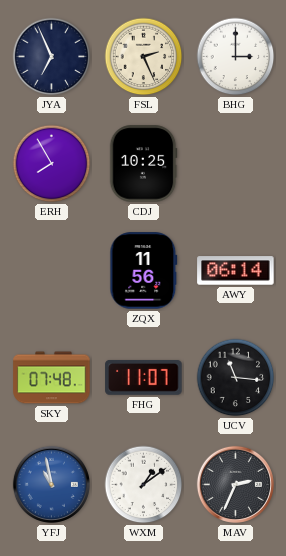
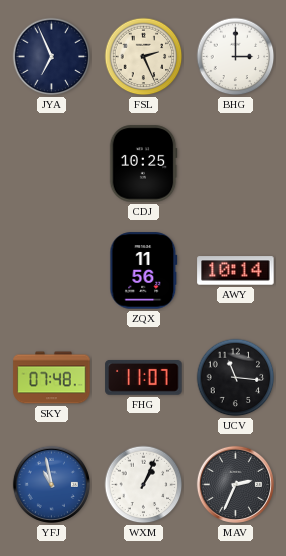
ERH: 7:55 -> none
AWY: 06:14 -> 10:14
WXM: 1:09 -> 1:04
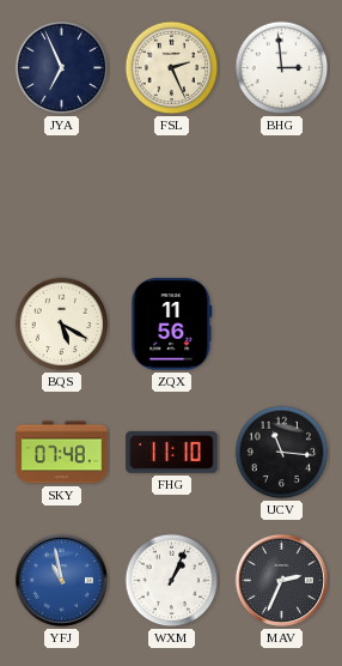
BHG: 3:00 -> 2:59
CDJ: 10:25 -> none
BQS: none -> 5:20
AWY: 10:14 -> none
FHG: 11:07 -> 11:10
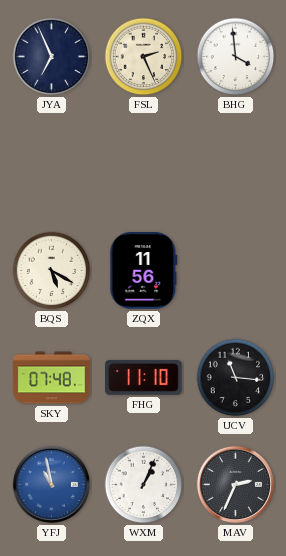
BHG: 2:59 -> 3:59
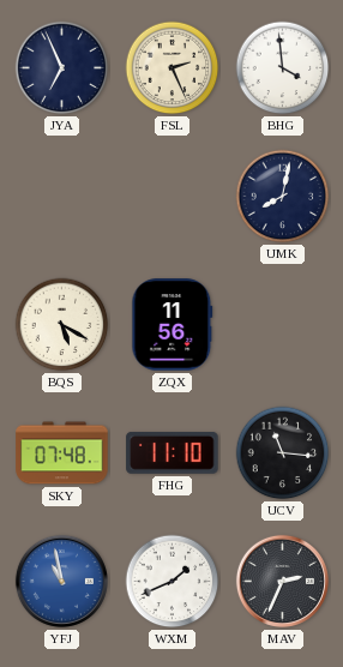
UMK: none -> 8:02
WXM: 1:04 -> 1:41
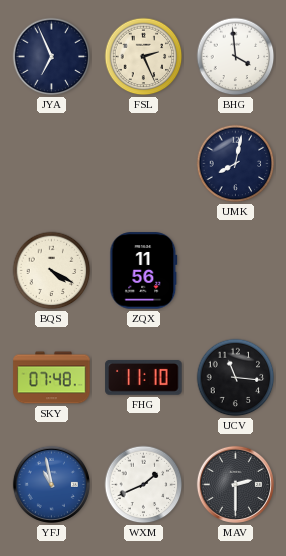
BQS: 5:20 -> 4:20
MAV: 2:34 -> 2:30
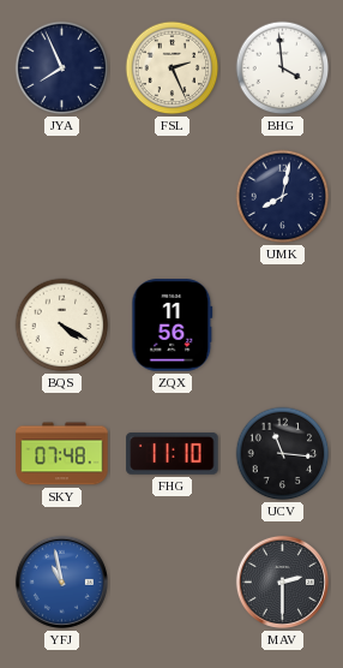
JYA: 6:56 -> 7:56
WXM: 1:41 -> none
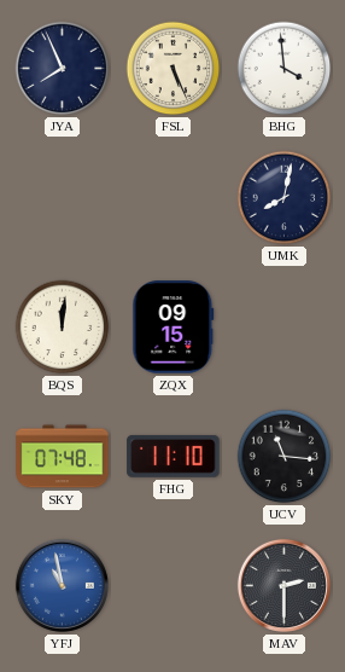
FSL: 2:26 -> 5:26
BQS: 4:20 -> 12:01
ZQX: 11:56 -> 09:15
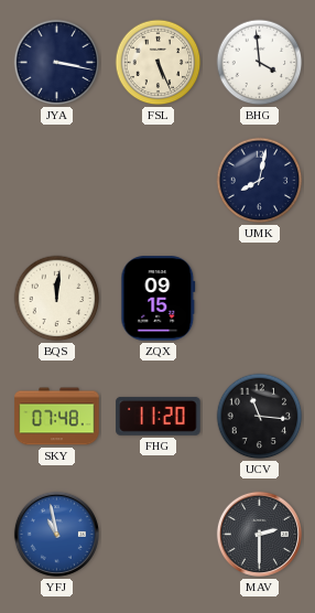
JYA: 7:56 -> 3:17
FHG: 11:10 -> 11:20
